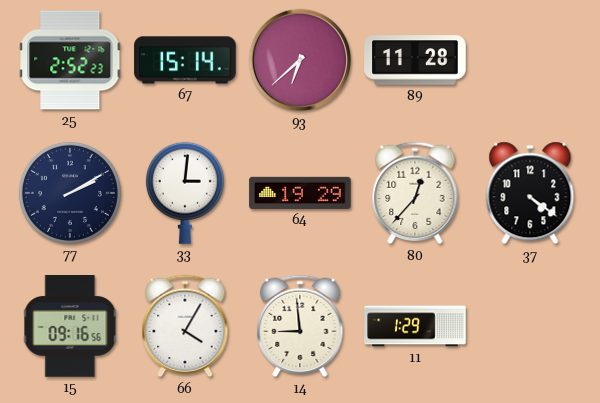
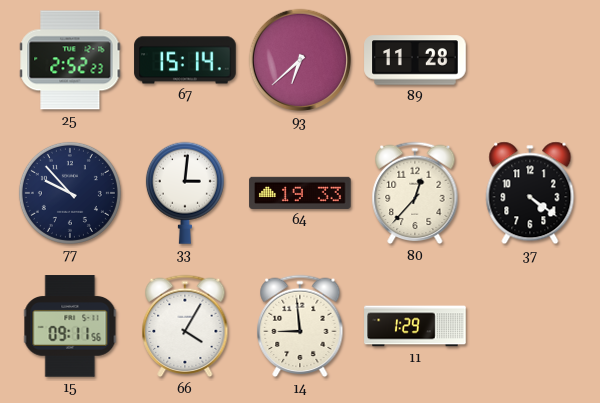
77: 2:10 -> 9:53
64: 19:29 -> 19:33
15: 09:16 -> 09:11
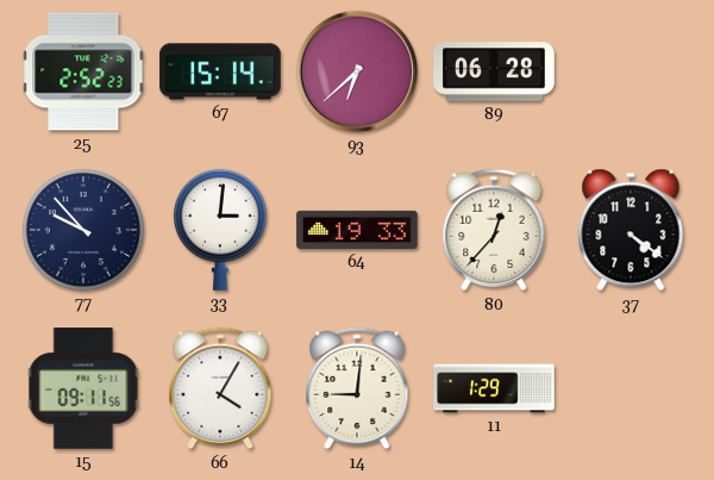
89: 11:28 -> 06:28
14: 8:59 -> 9:01
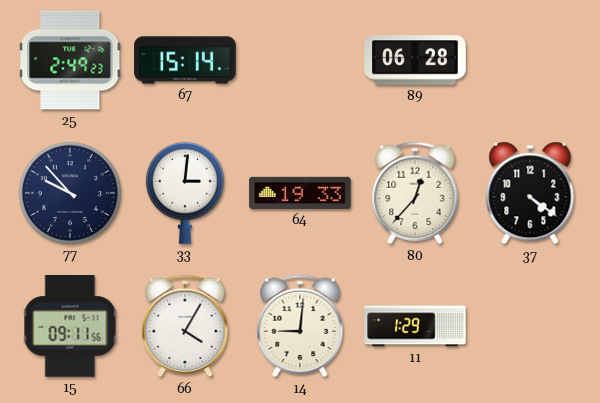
25: 2:52 -> 2:49
93: 6:38 -> none
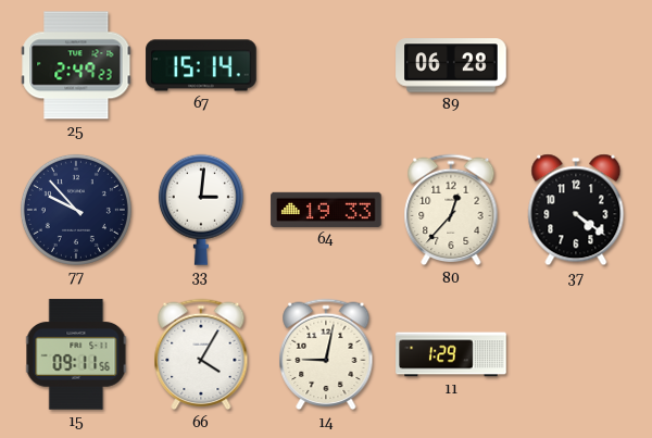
14: 9:01 -> 9:02
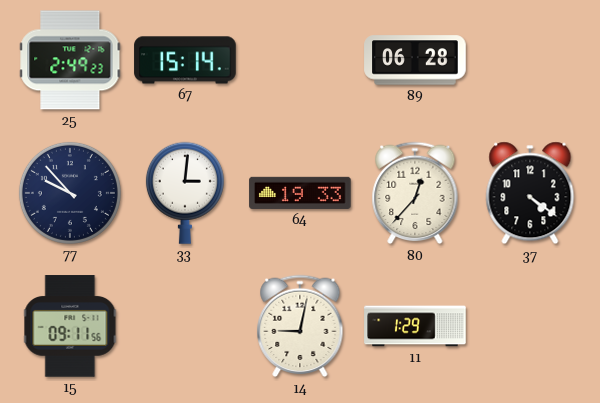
66: 4:05 -> none
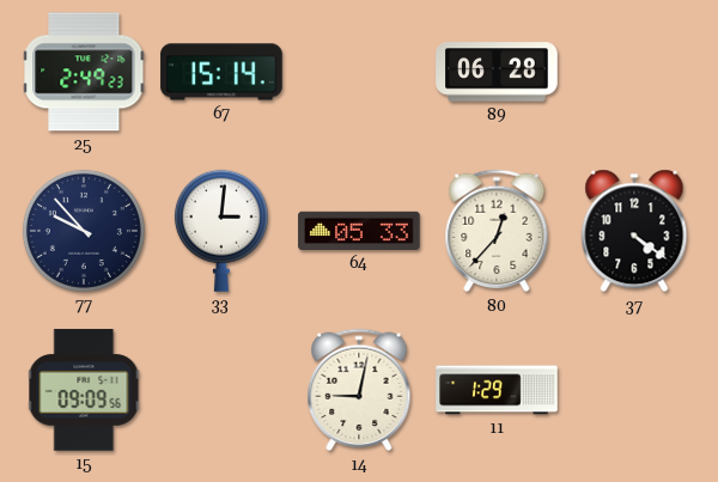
64: 19:33 -> 05:33
15: 09:11 -> 09:09
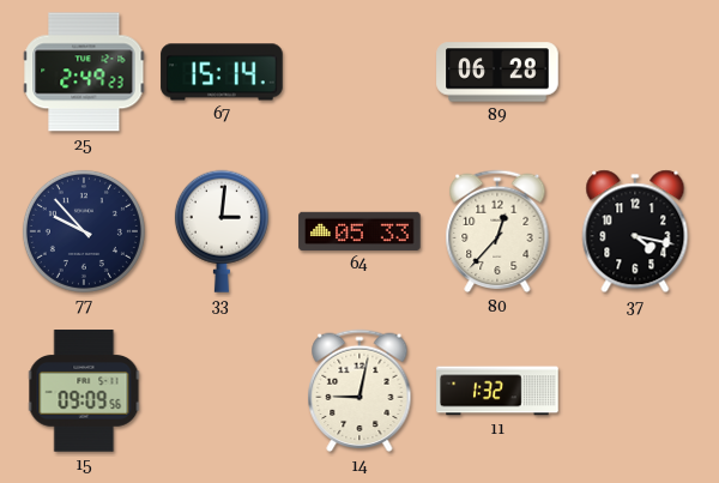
37: 4:21 -> 4:17
11: 1:29 -> 1:32
